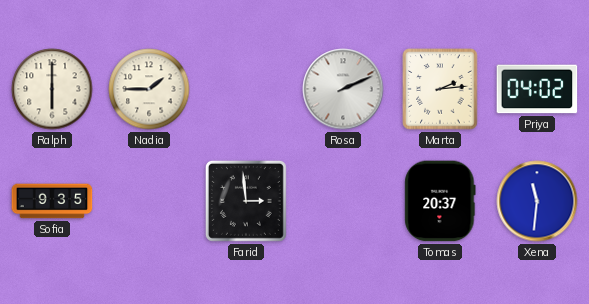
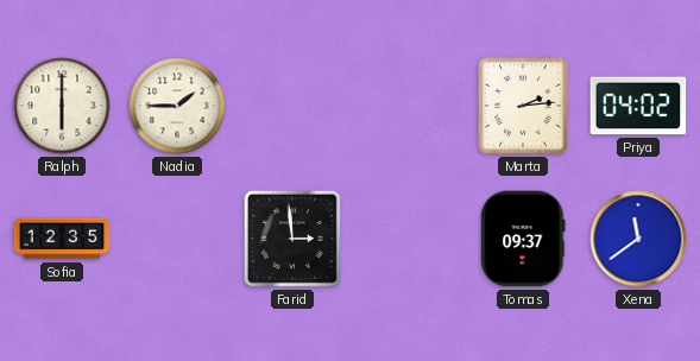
Rosa: 2:11 -> none
Sofia: 9:35 -> 12:35
Tomas: 20:37 -> 09:37
Xena: 11:31 -> 11:39
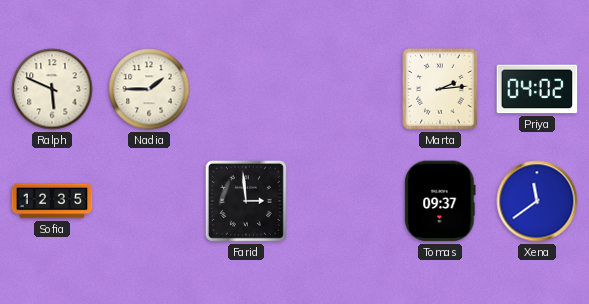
Ralph: 6:00 -> 5:49
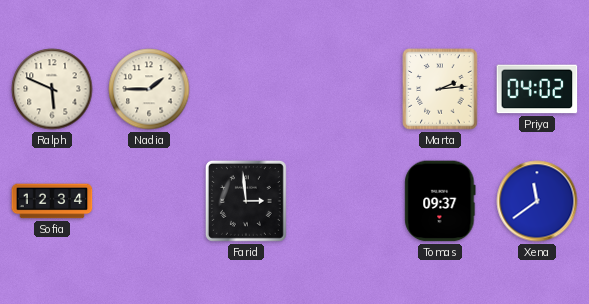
Sofia: 12:35 -> 12:34
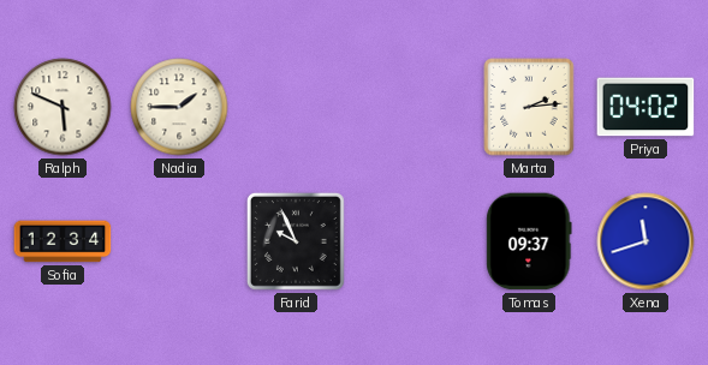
Farid: 2:59 -> 9:56
Xena: 11:39 -> 11:42
